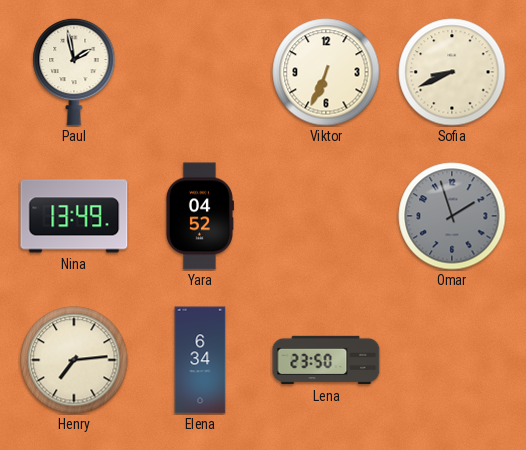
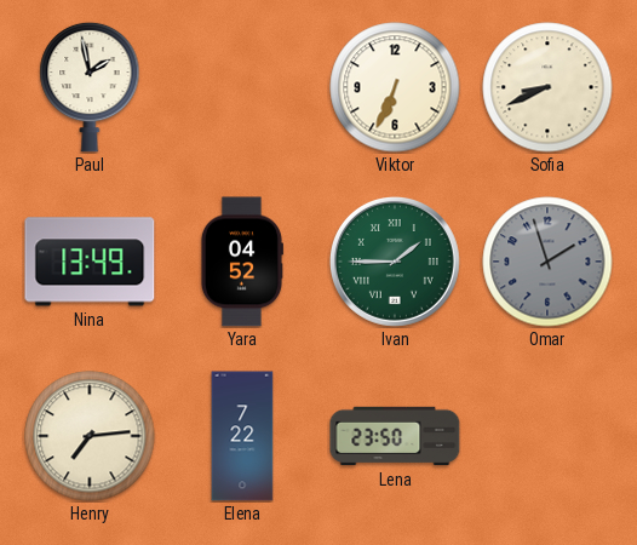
Ivan: none -> 1:45
Elena: 6:34 -> 7:22
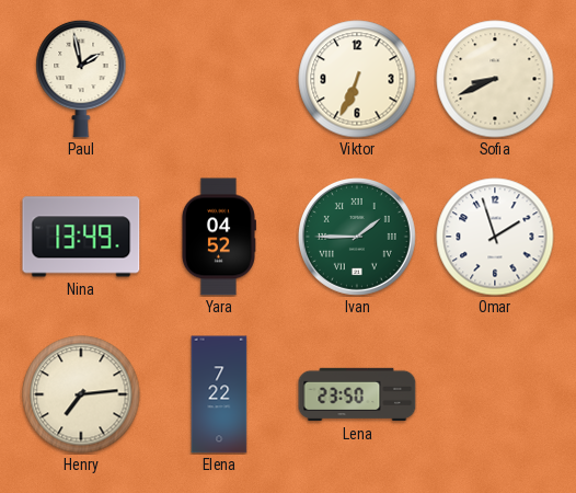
Omar dial: grey -> white
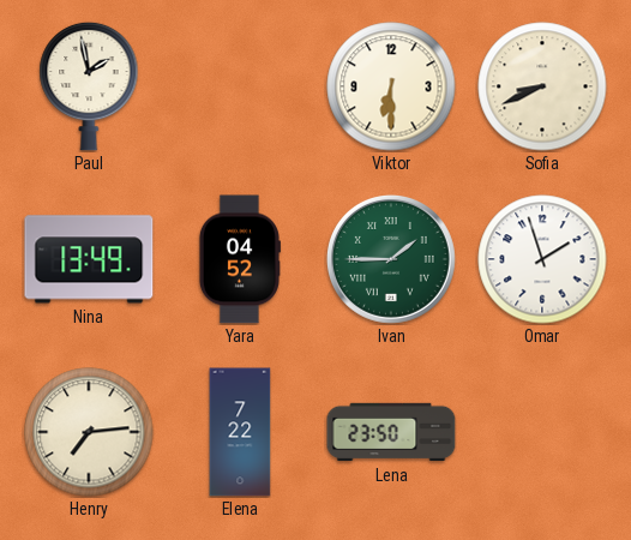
Viktor: 6:34 -> 6:30
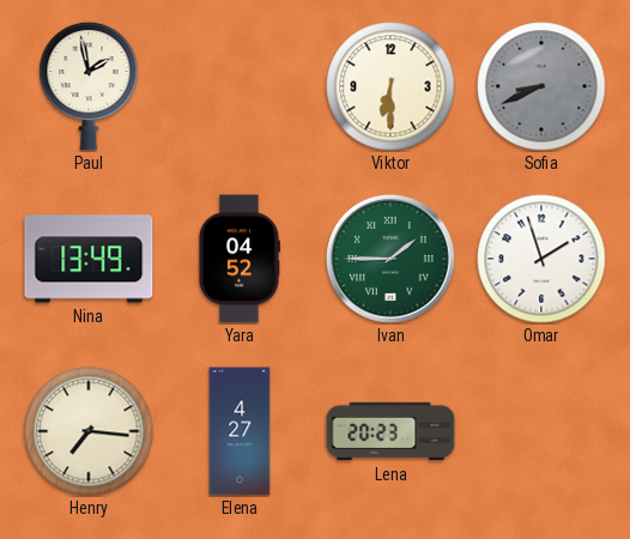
Sofia dial: cream -> grey
Henry: 7:14 -> 7:16
Elena: 7:22 -> 4:27
Lena: 23:50 -> 20:23
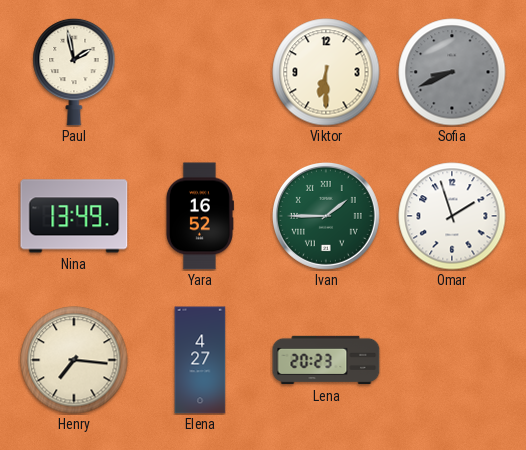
Yara: 04:52 -> 16:52
